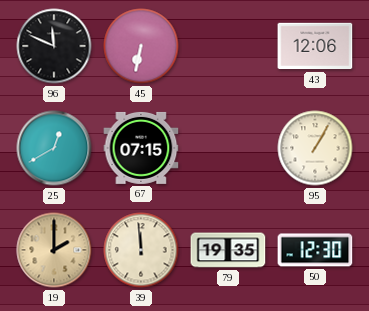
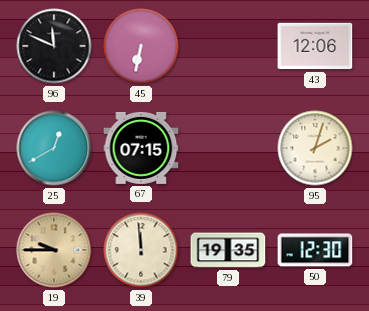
95: 1:05 -> 2:03
19: 2:00 -> 9:45
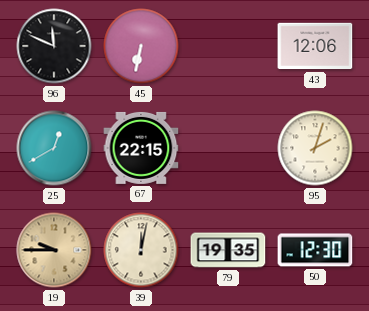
67: 07:15 -> 22:15
39: 11:59 -> 12:02
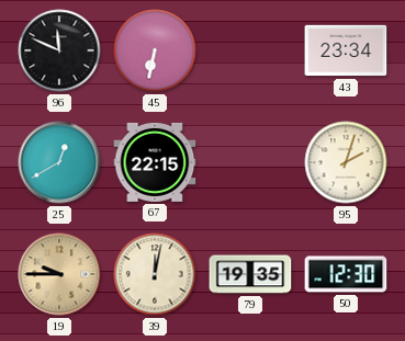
43: 12:06 -> 23:34
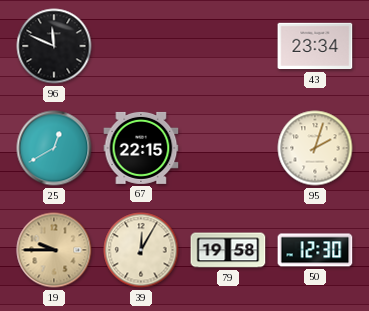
45: 6:32 -> none
39: 12:02 -> 12:05
79: 19:35 -> 19:58
